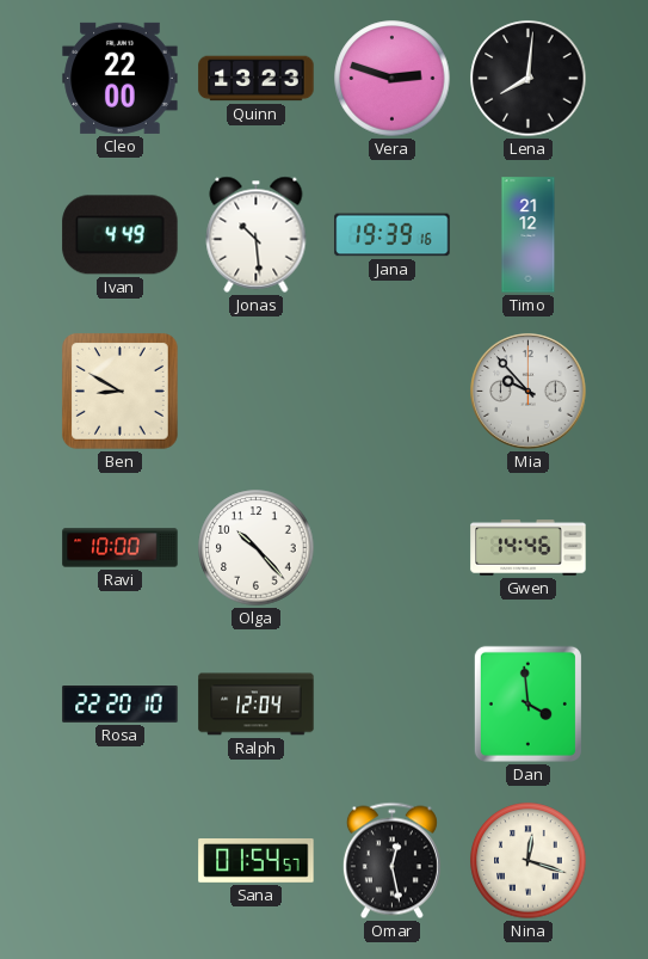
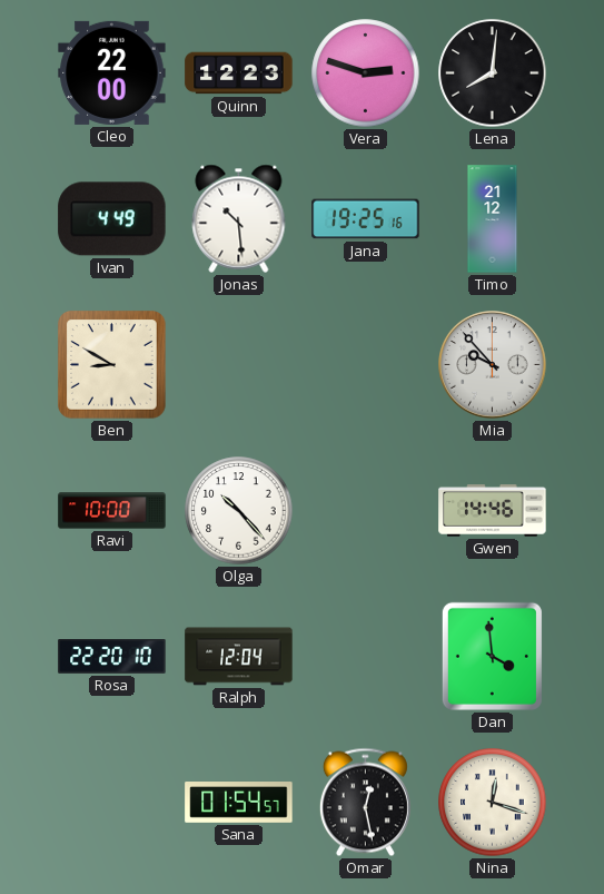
Quinn: 13:23 -> 12:23
Jana: 19:39 -> 19:25
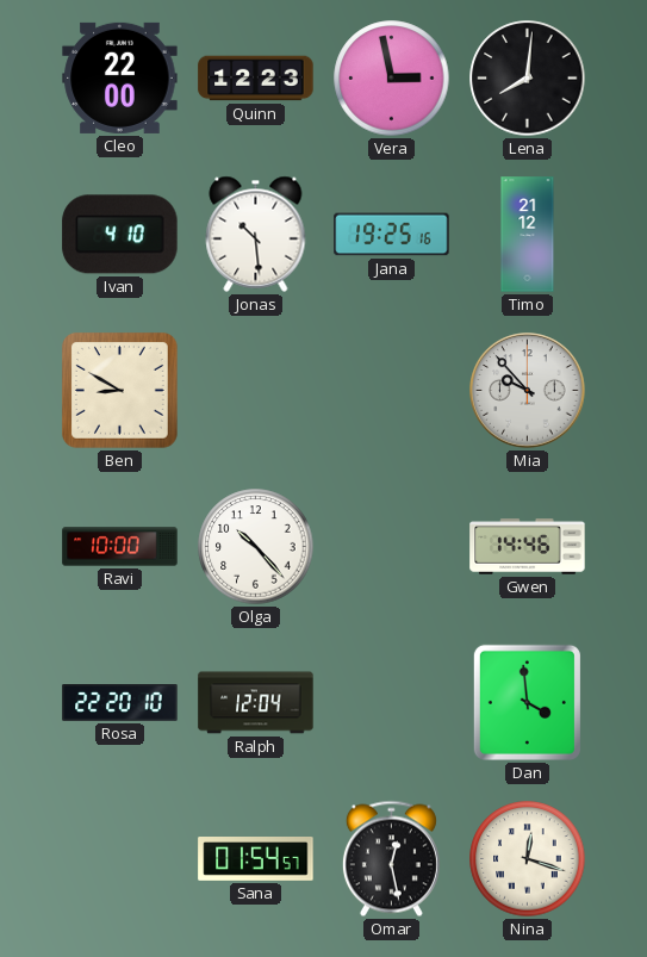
Vera: 2:48 -> 2:58
Ivan: 4:49 -> 4:10
